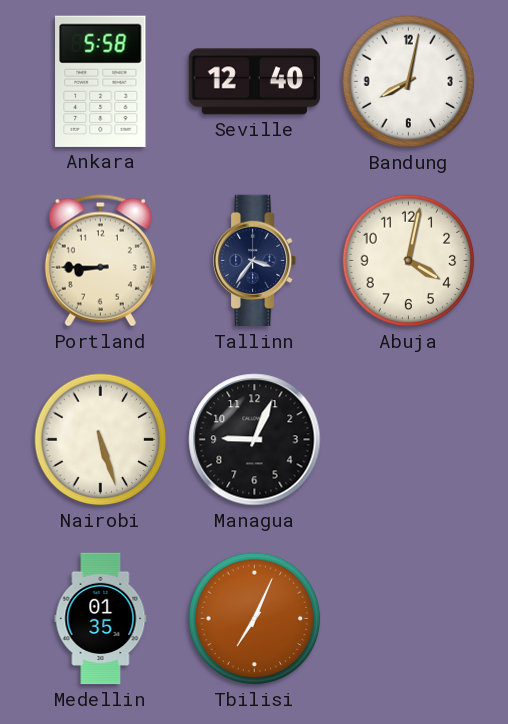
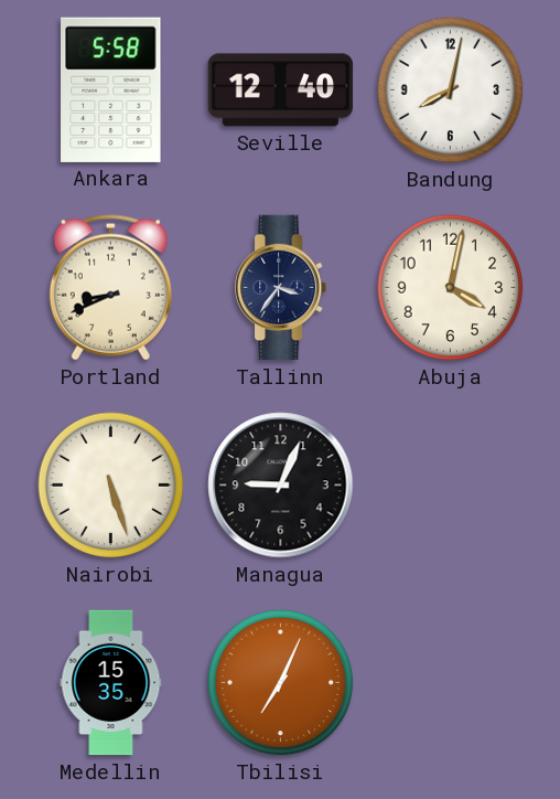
Portland: 8:45 -> 8:41
Medellin: 01:35 -> 15:35
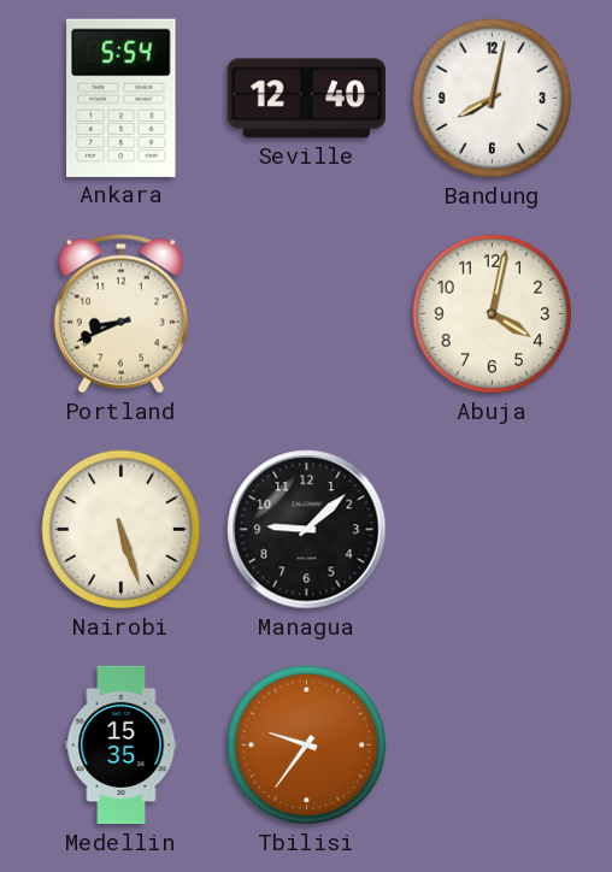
Ankara: 5:58 -> 5:54
Tallinn: 3:36 -> none
Managua: 9:04 -> 9:08
Tbilisi: 7:04 -> 9:36
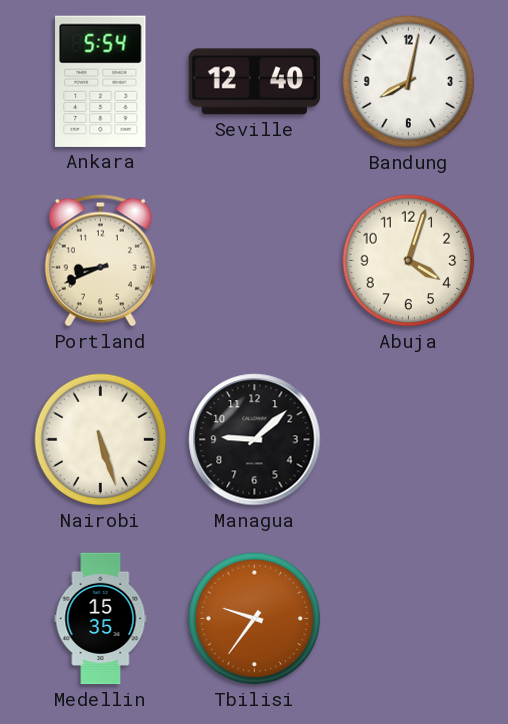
Abuja: 4:02 -> 4:03
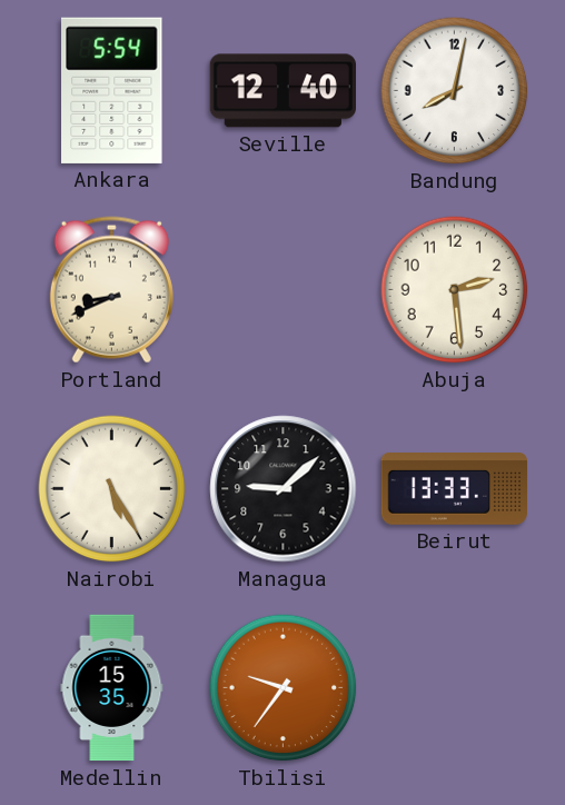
Abuja: 4:03 -> 2:29
Nairobi: 5:27 -> 5:25
Beirut: none -> 13:33
